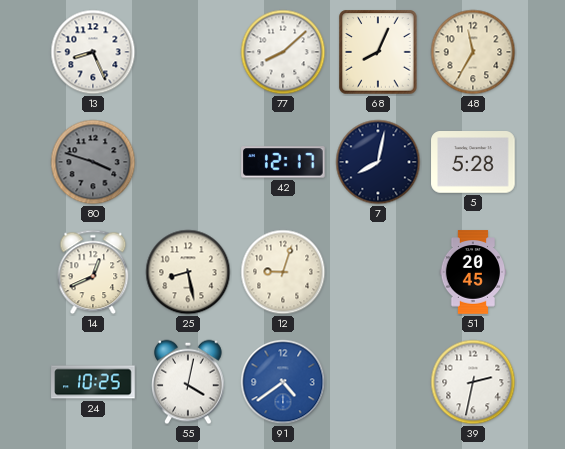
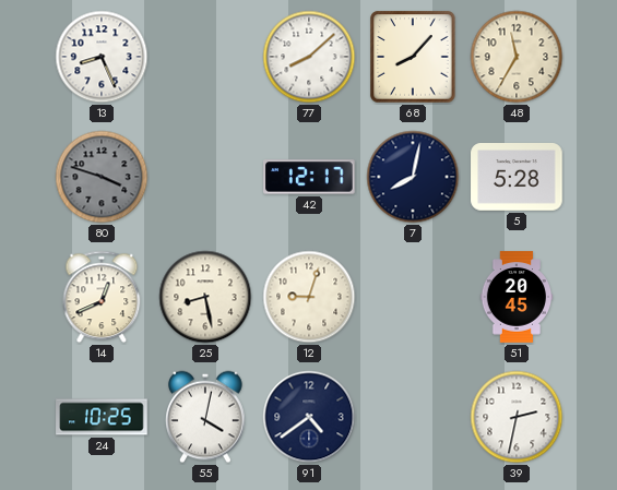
68: 8:04 -> 8:07
91 dial: blue -> navy
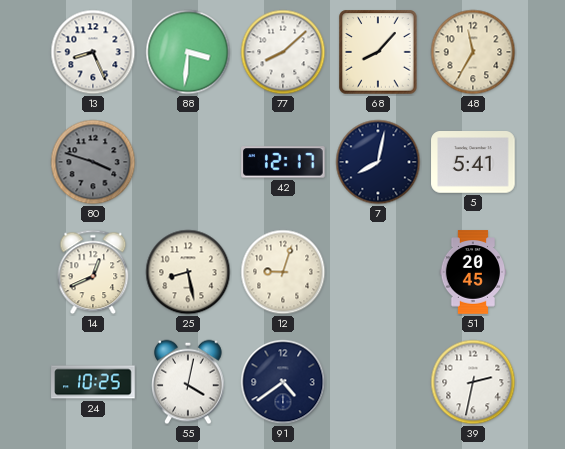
88: none -> 3:31
5: 5:28 -> 5:41
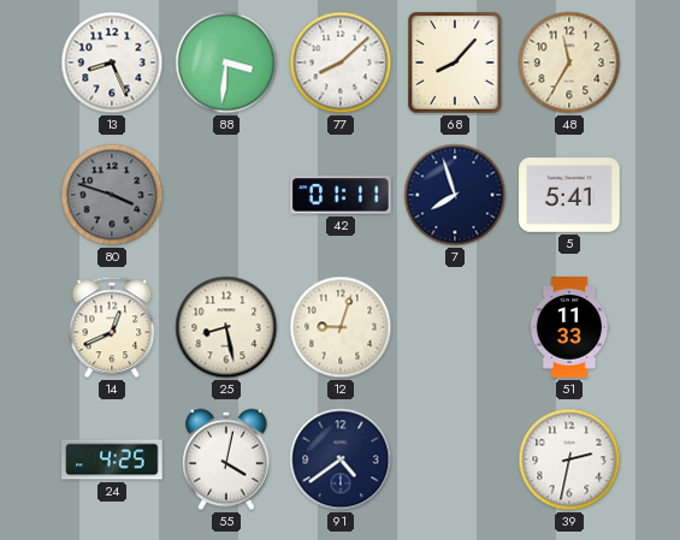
42: 12:17 -> 01:11
7: 8:02 -> 7:57
51: 20:45 -> 11:33
24: 10:25 -> 4:25
